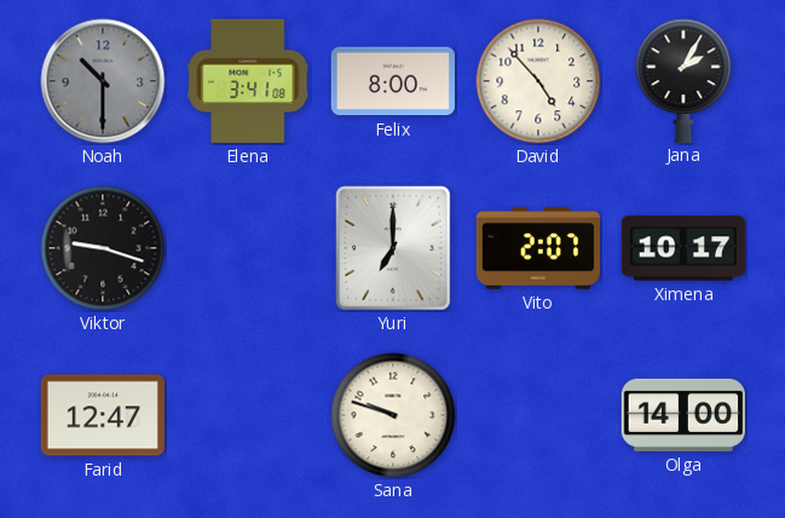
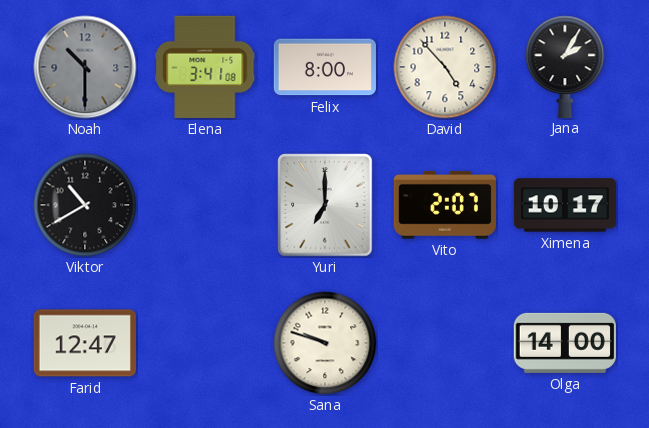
Viktor: 9:18 -> 10:40
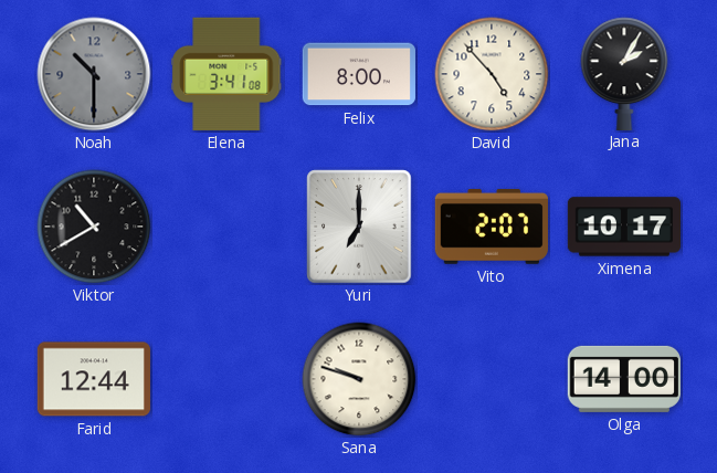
Farid: 12:47 -> 12:44
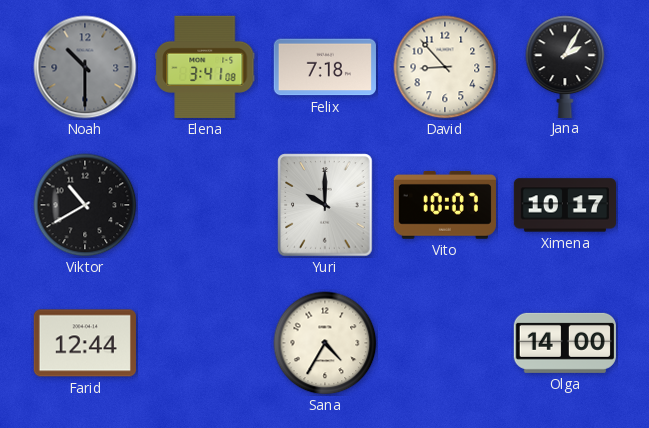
Felix: 8:00 -> 7:18
David: 4:53 -> 8:53
Yuri: 7:00 -> 10:00
Vito: 2:07 -> 10:07
Sana: 9:48 -> 4:35
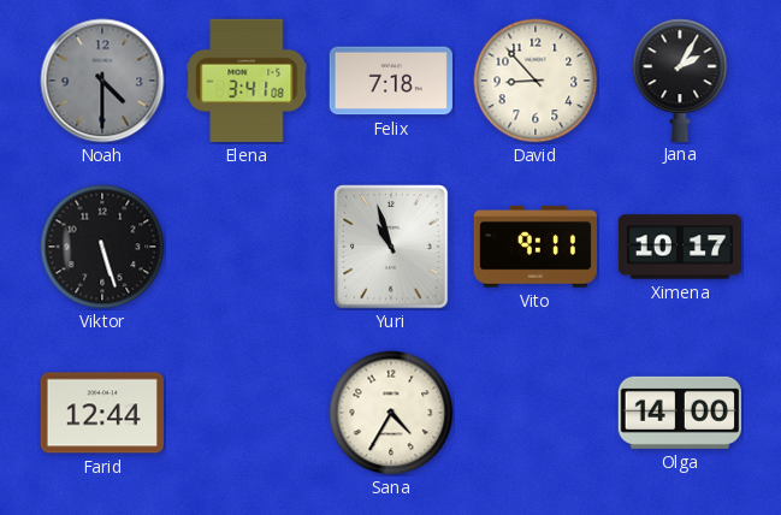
Noah: 10:30 -> 4:30
Viktor: 10:40 -> 5:27
Yuri: 10:00 -> 10:57
Vito: 10:07 -> 9:11
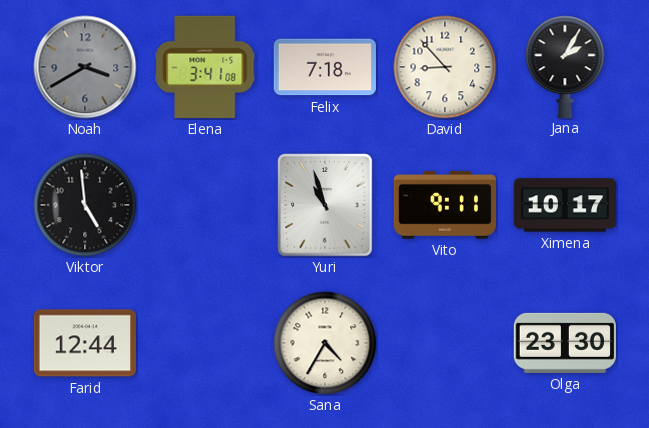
Noah: 4:30 -> 3:40
Viktor: 5:27 -> 4:59
Olga: 14:00 -> 23:30
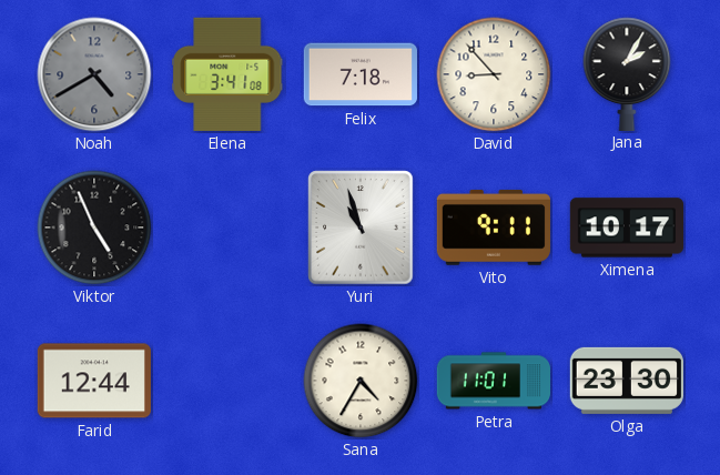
Noah: 3:40 -> 4:40
Viktor: 4:59 -> 4:56
Petra: none -> 11:01
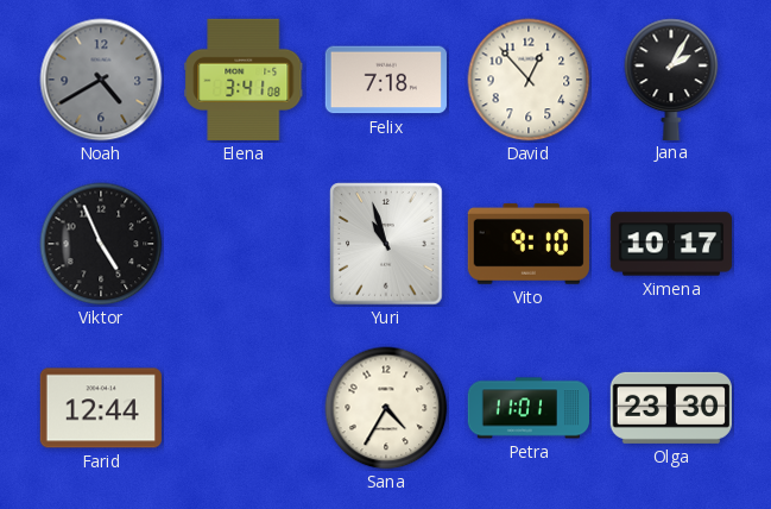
David: 8:53 -> 12:53
Vito: 9:11 -> 9:10
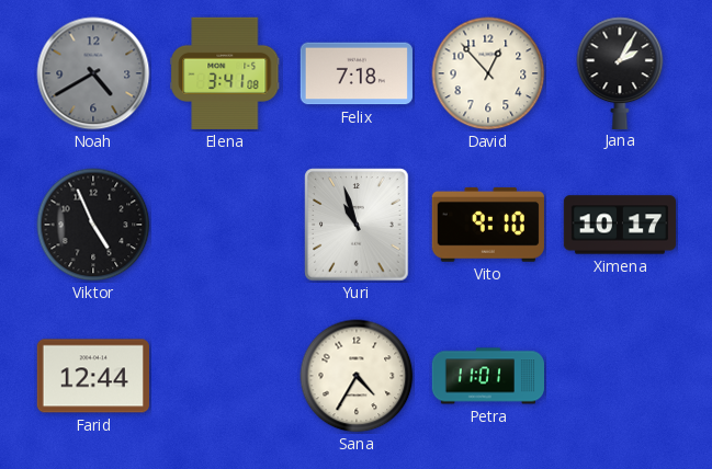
Olga: 23:30 -> none
